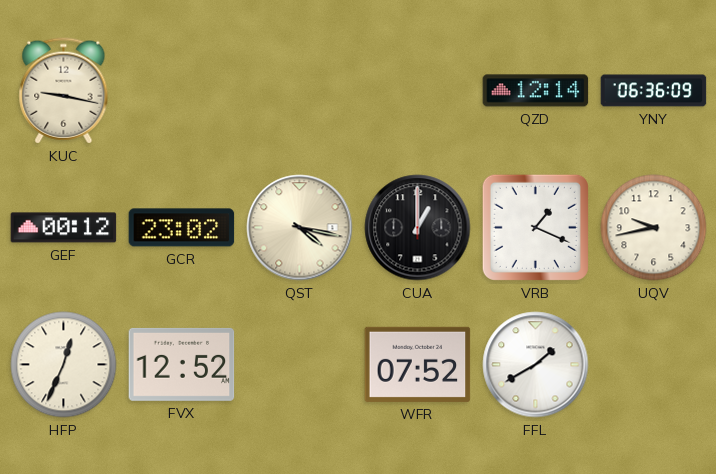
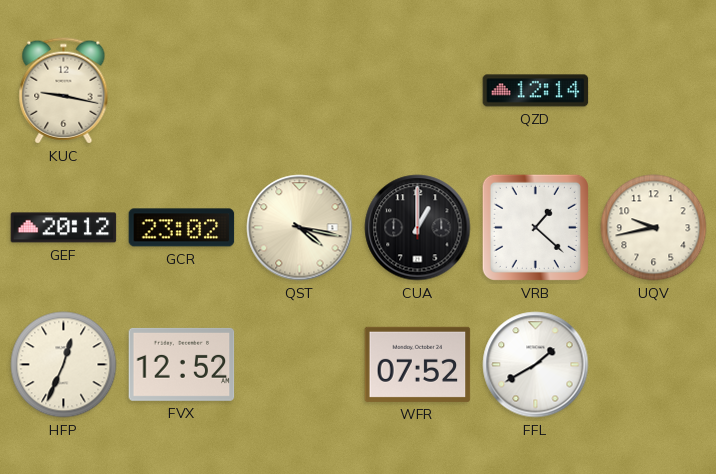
YNY: 06:36 -> none
GEF: 00:12 -> 20:12
VRB: 1:19 -> 1:22
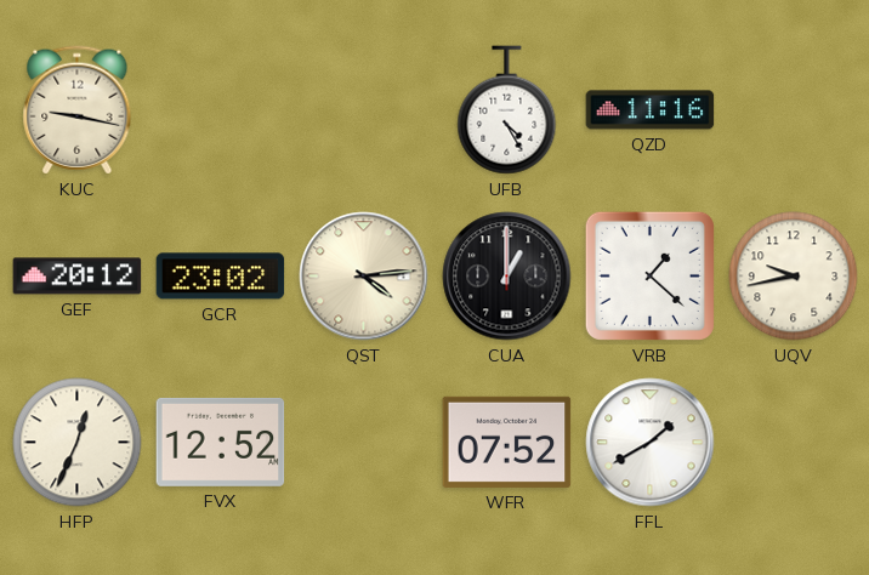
UFB: none -> 4:25
QZD: 12:14 -> 11:16
QST: 4:17 -> 4:14
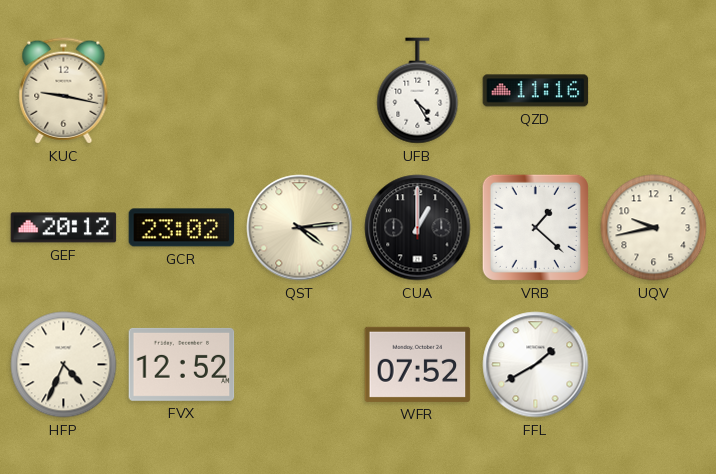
HFP: 12:34 -> 4:34
